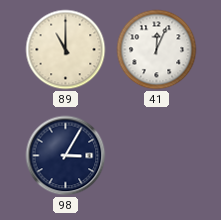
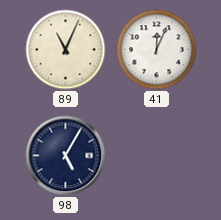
89: 11:00 -> 11:04
98: 3:05 -> 5:05
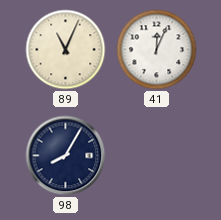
98: 5:05 -> 8:05
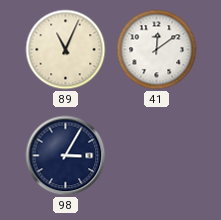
41: 12:04 -> 12:09
98: 8:05 -> 3:05
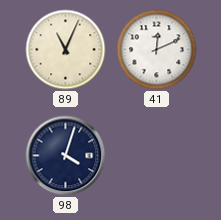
41: 12:09 -> 12:11
98: 3:05 -> 4:03
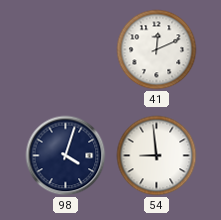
89: 11:04 -> none
54: none -> 8:59
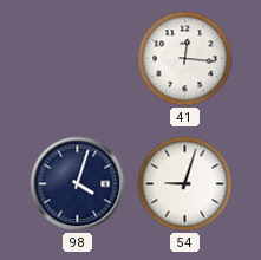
41: 12:11 -> 12:16
54: 8:59 -> 9:03
